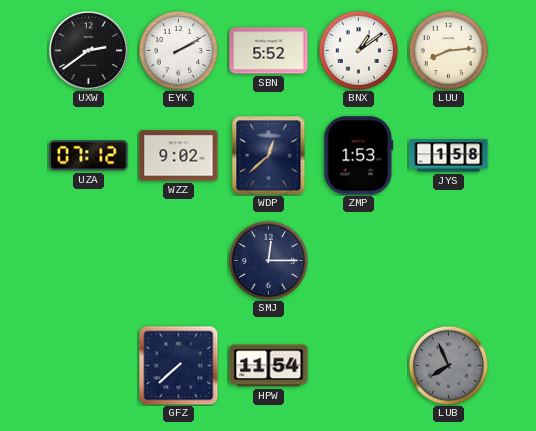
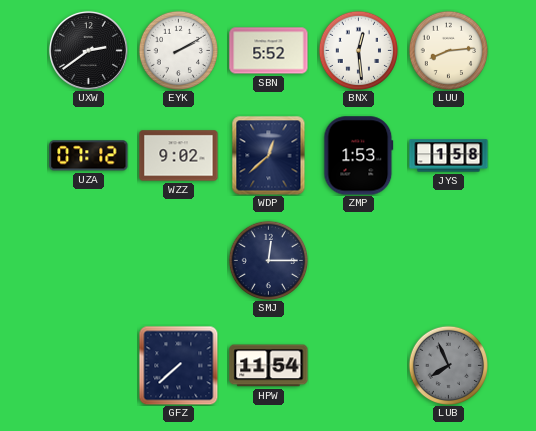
BNX: 1:09 -> 12:29
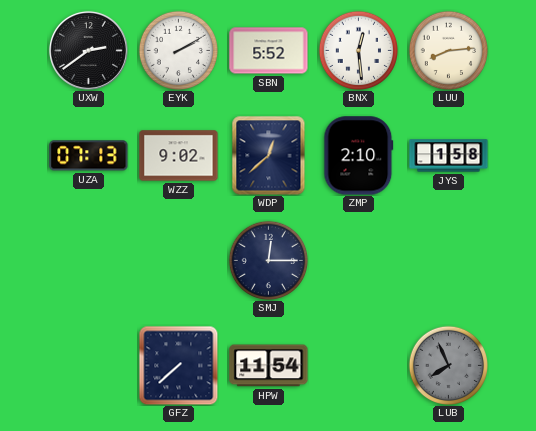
UZA: 07:12 -> 07:13
ZMP: 1:53 -> 2:10
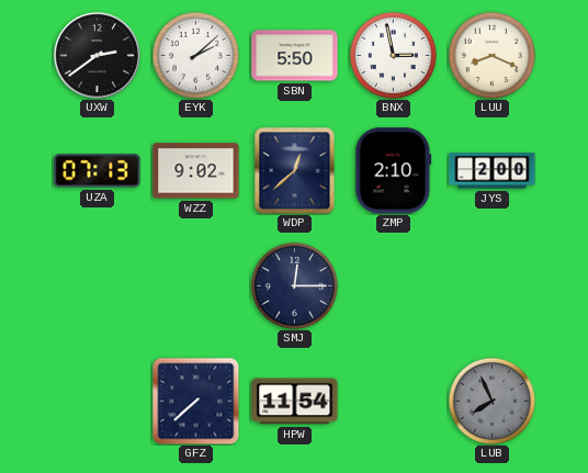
EYK: 2:10 -> 2:08
SBN: 5:52 -> 5:50
BNX: 12:29 -> 2:58
LUU: 8:14 -> 8:19
JYS: 1:58 -> 2:00
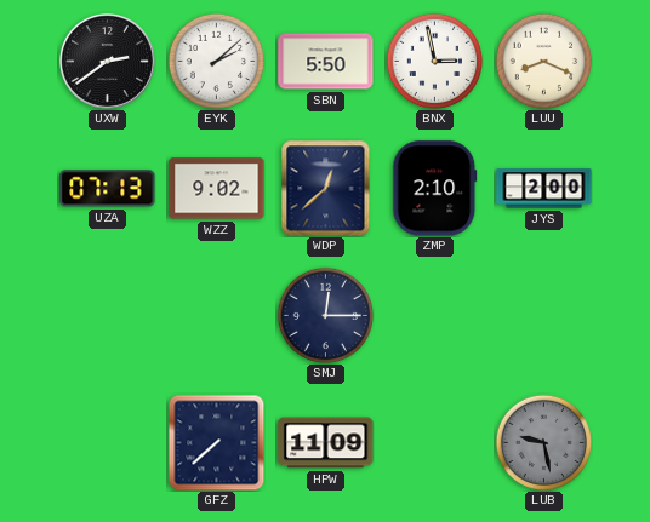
HPW: 11:54 -> 11:09
LUB: 7:56 -> 9:28
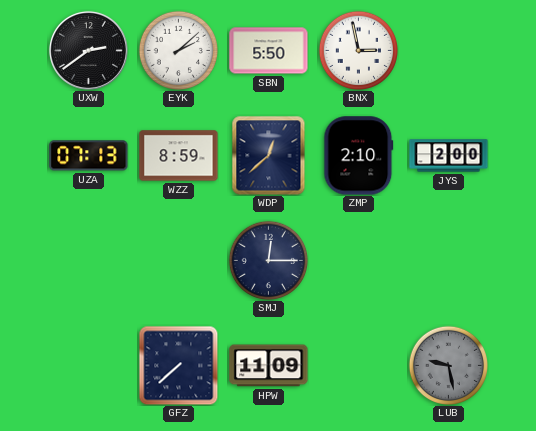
LUU: 8:19 -> none
WZZ: 9:02 -> 8:59
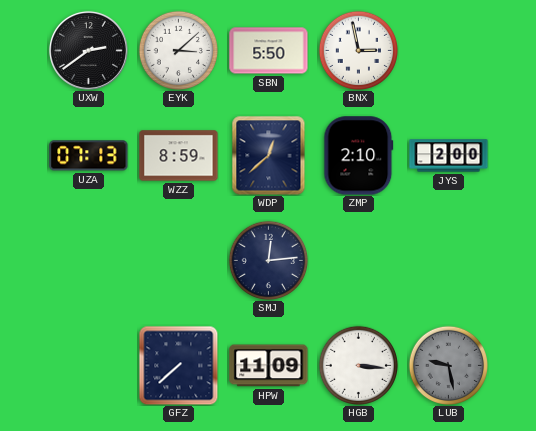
EYK: 2:08 -> 3:08
SMJ: 12:15 -> 12:14
HGB: none -> 3:16
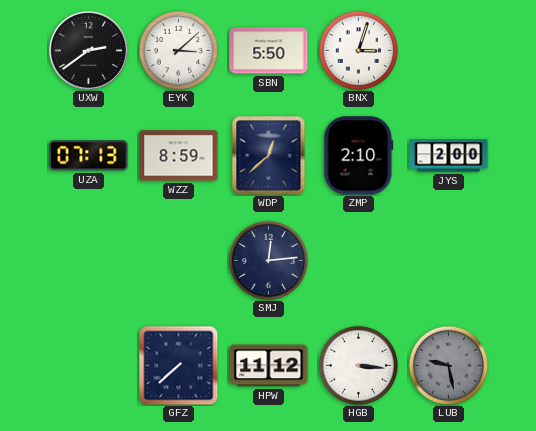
BNX: 2:58 -> 3:03
HPW: 11:09 -> 11:12
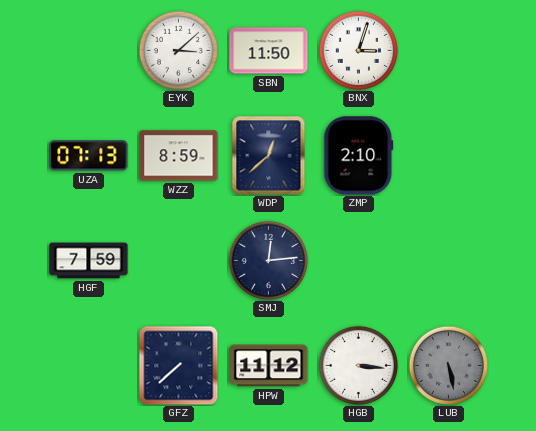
UXW: 2:39 -> none
SBN: 5:50 -> 11:50
JYS: 2:00 -> none
HGF: none -> 7:59
LUB: 9:28 -> 5:28
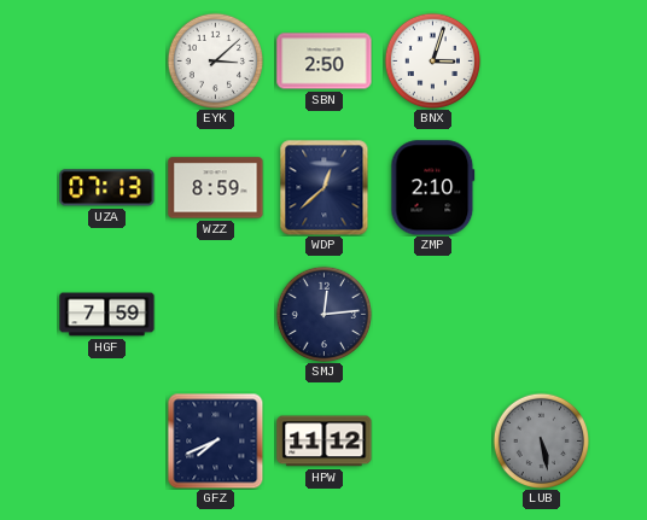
SBN: 11:50 -> 2:50
GFZ: 7:38 -> 7:41
HGB: 3:16 -> none
